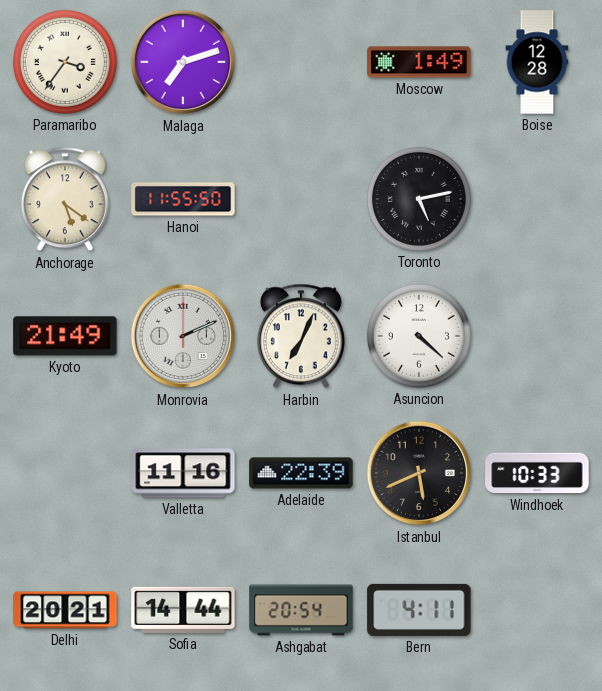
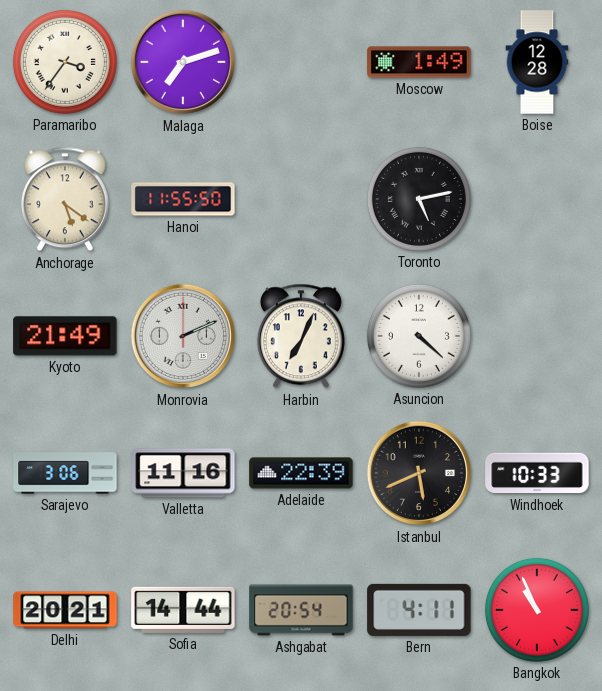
Sarajevo: none -> 3:06
Bangkok: none -> 10:56
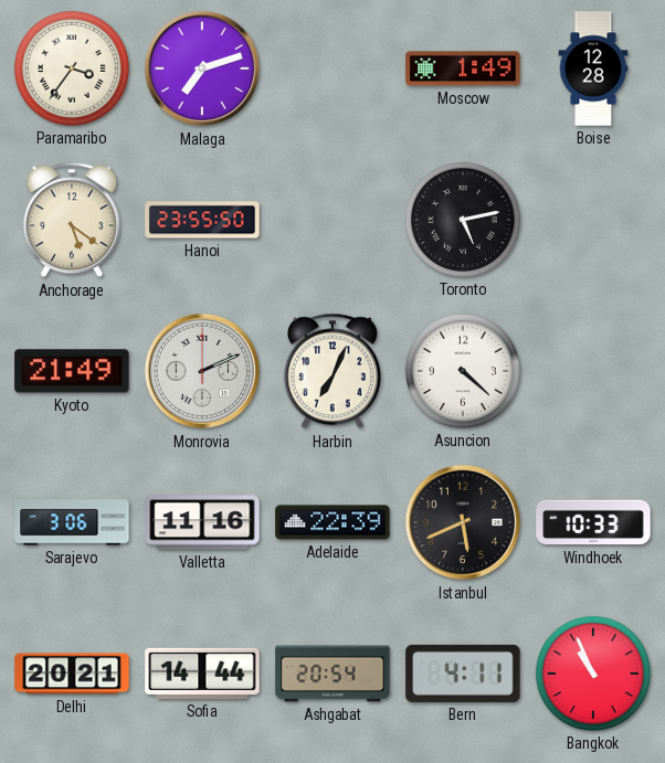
Hanoi: 11:55 -> 23:55
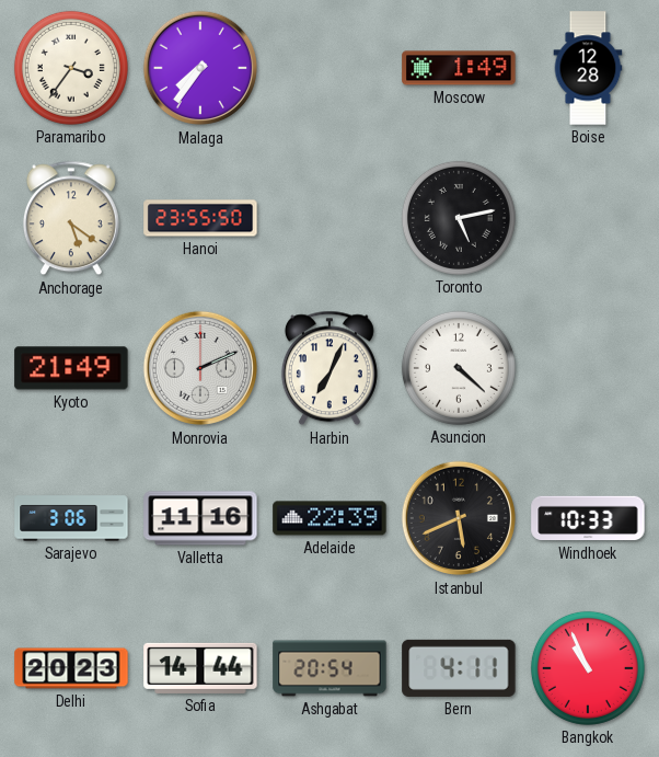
Malaga: 7:12 -> 7:36
Delhi: 20:21 -> 20:23
